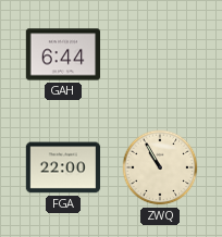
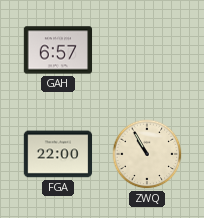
GAH: 6:44 -> 6:57
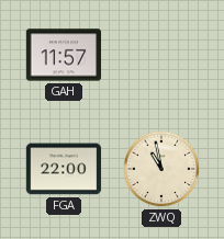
GAH: 6:57 -> 11:57
ZWQ: 10:55 -> 10:58
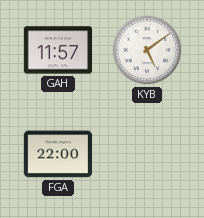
KYB: none -> 5:09
ZWQ: 10:58 -> none
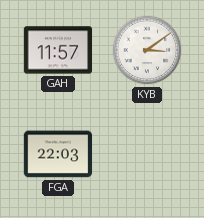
KYB: 5:09 -> 3:09
FGA: 22:00 -> 22:03
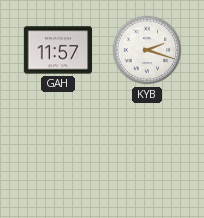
KYB: 3:09 -> 2:18
FGA: 22:03 -> none
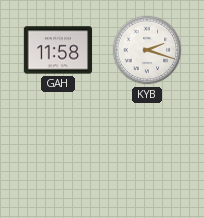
GAH: 11:57 -> 11:58
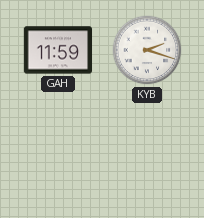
GAH: 11:58 -> 11:59
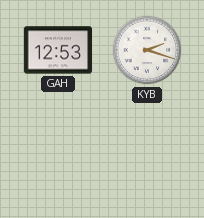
GAH: 11:59 -> 12:53
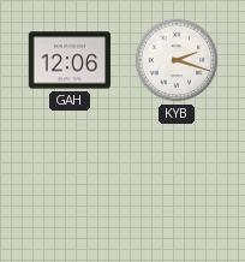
GAH: 12:53 -> 12:06
